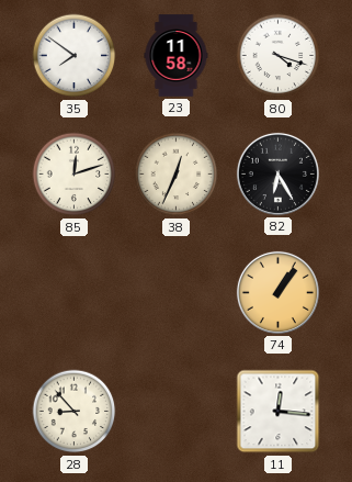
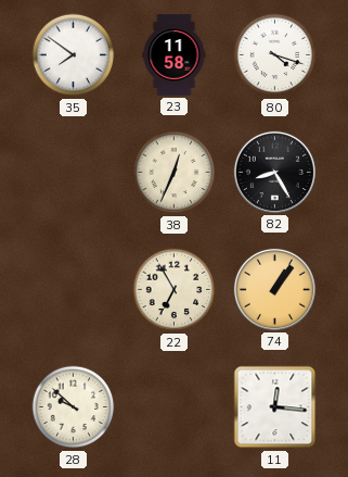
85: 12:12 -> none
82: 6:25 -> 8:25
22: none -> 6:55
28: 8:53 -> 9:52
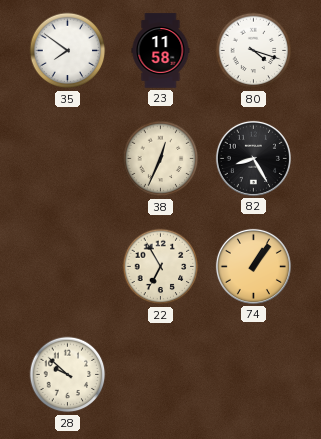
11: 12:16 -> none
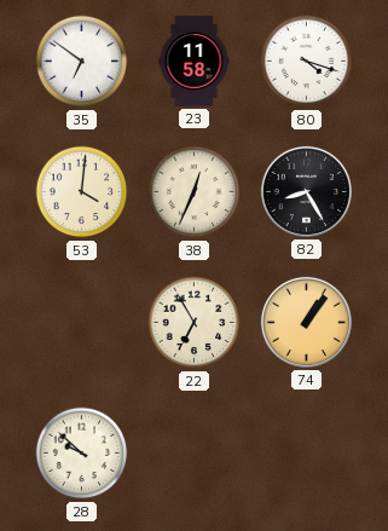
35: 7:51 -> 6:51
53: none -> 4:01
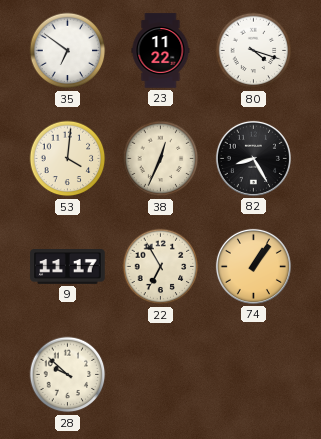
23: 11:58 -> 11:22
9: none -> 11:17
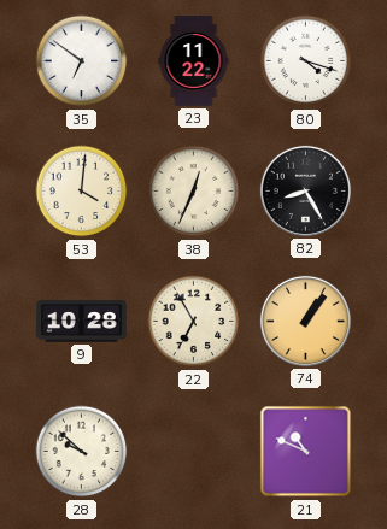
9: 11:17 -> 10:28
21: none -> 10:49
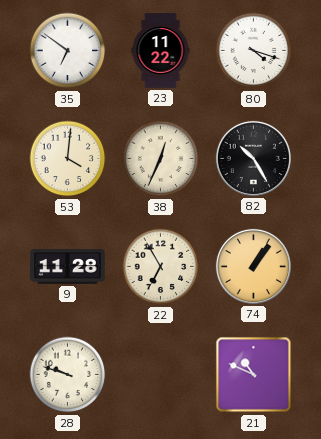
82: 8:25 -> 10:25
9: 10:28 -> 11:28
28: 9:52 -> 9:48
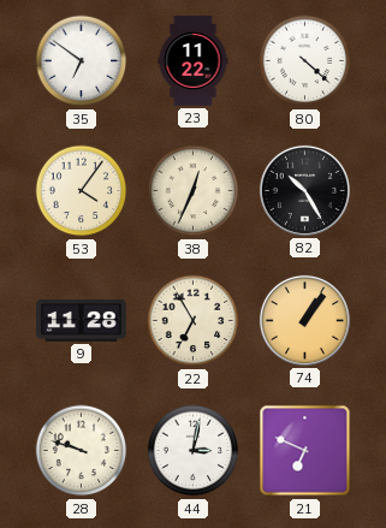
80: 4:18 -> 4:22
53: 4:01 -> 4:06
44: none -> 3:02
21: 10:49 -> 6:49
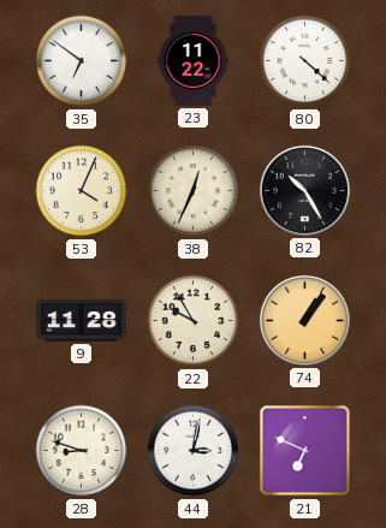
53: 4:06 -> 4:04
22: 6:55 -> 9:55
28: 9:48 -> 8:48
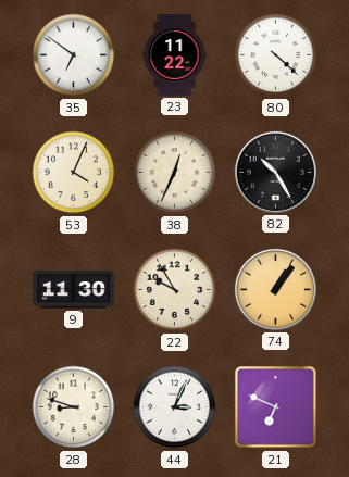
9: 11:28 -> 11:30
44: 3:02 -> 3:04
